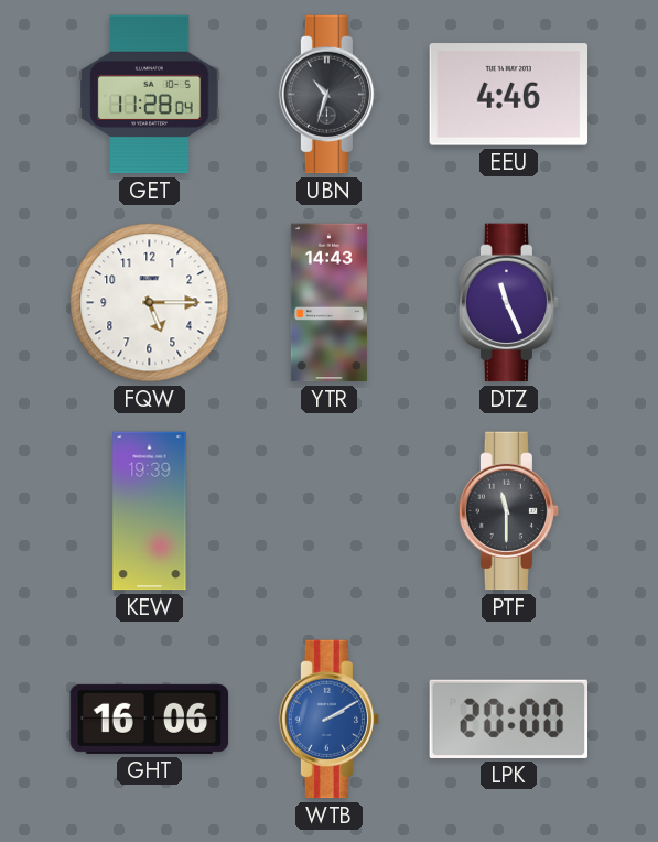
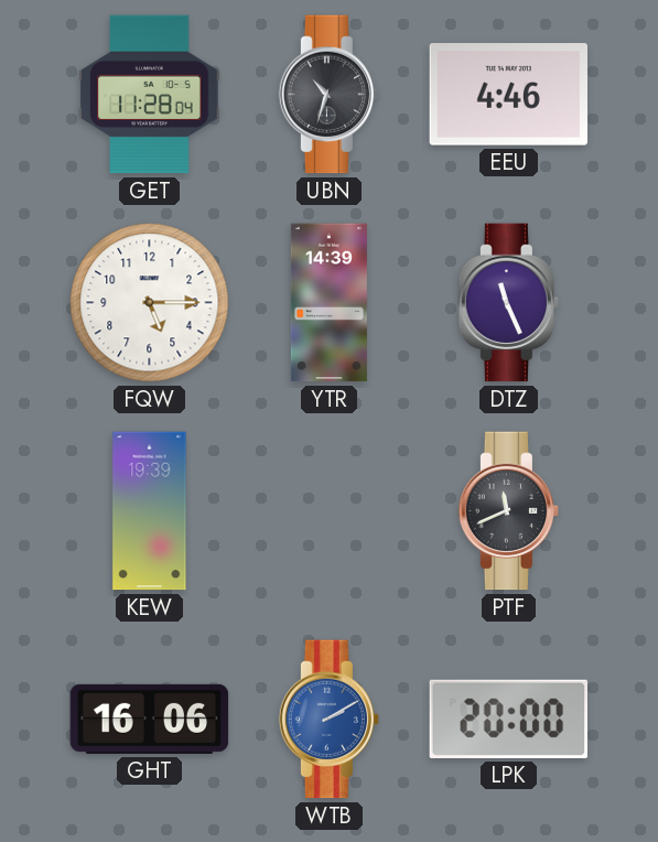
YTR: 14:43 -> 14:39
PTF: 11:30 -> 11:41
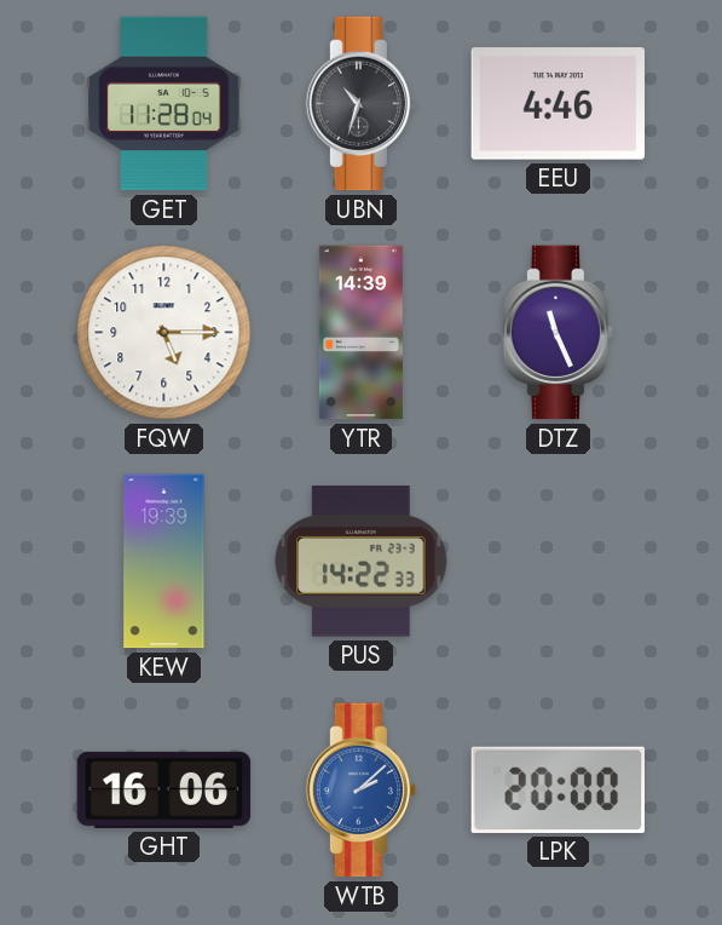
PUS: none -> 14:22
PTF: 11:41 -> none
WTB: 2:10 -> 2:08
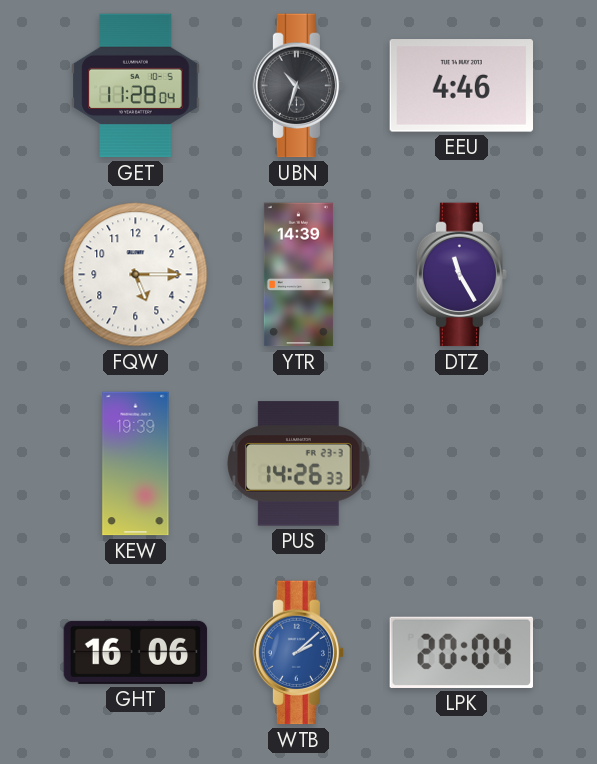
DTZ: 11:26 -> 11:25
PUS: 14:22 -> 14:26
LPK: 20:00 -> 20:04
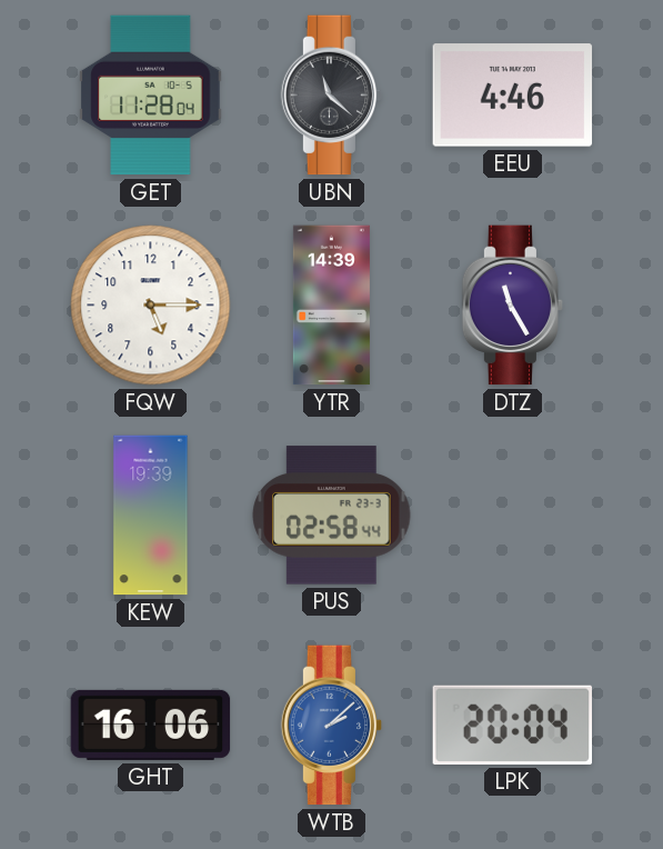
UBN: 10:33 -> 11:22
PUS: 14:26 -> 02:58
